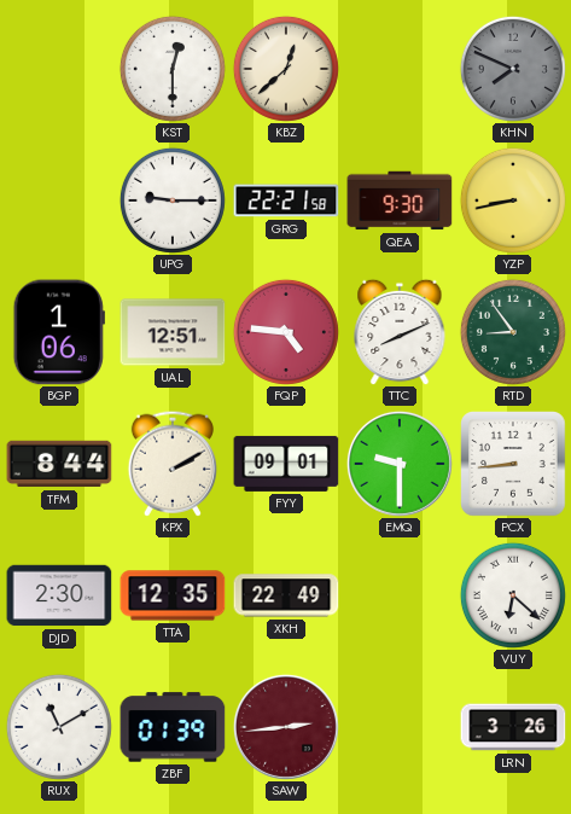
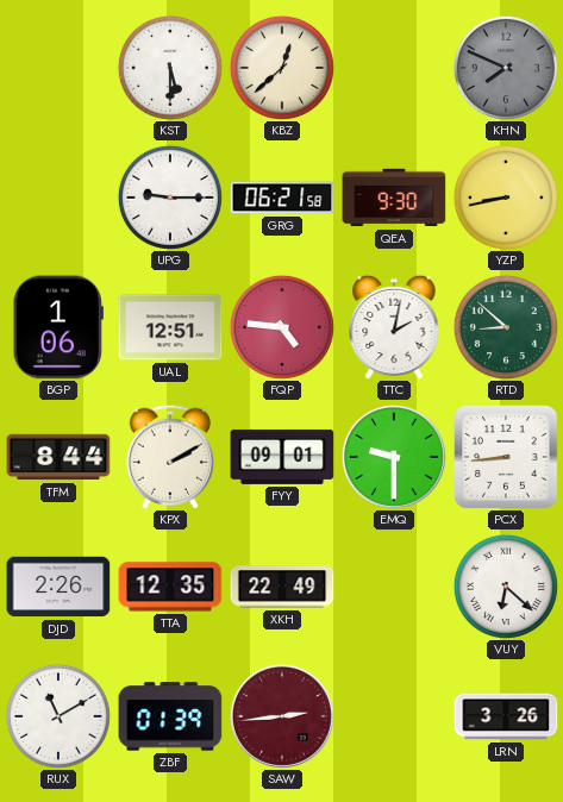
KST: 12:30 -> 5:30
GRG: 22:21 -> 06:21
TTC: 8:11 -> 2:02
RTD: 8:54 -> 8:52
DJD: 2:30 -> 2:26
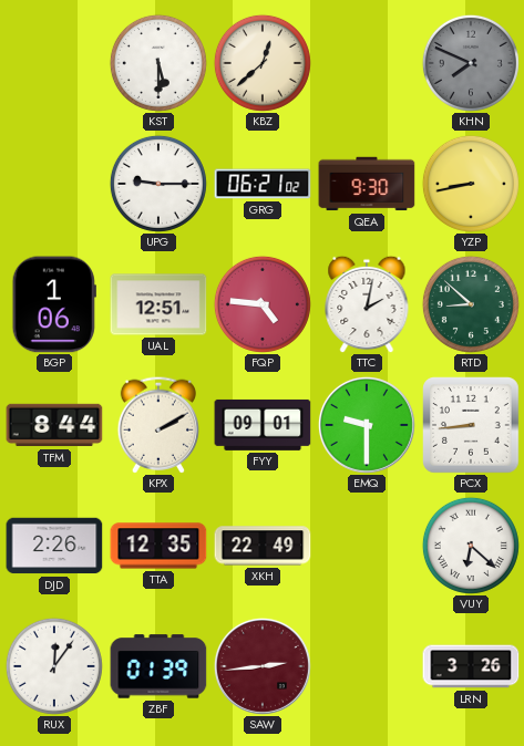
GRG: 06:21:58 -> 06:21:02
RUX: 11:10 -> 12:06
